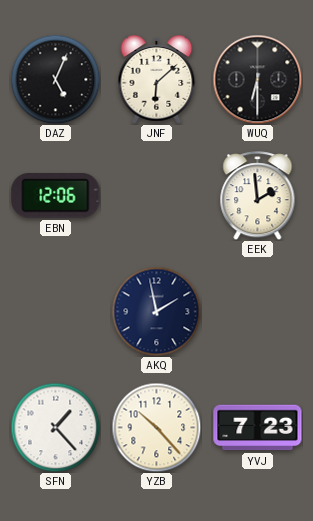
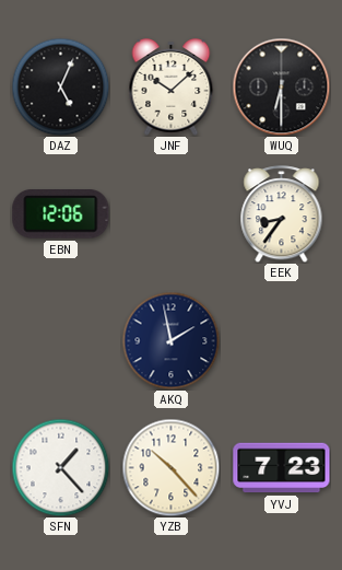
JNF: 6:08 -> 10:08
EEK: 1:59 -> 8:36
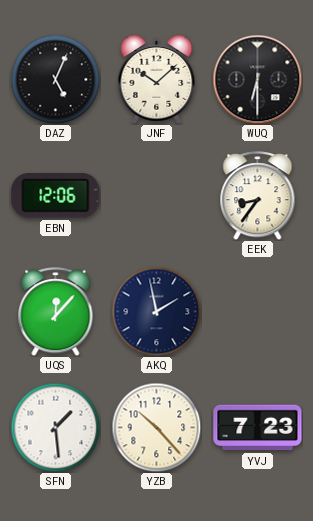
UQS: none -> 12:07
SFN: 1:23 -> 1:29
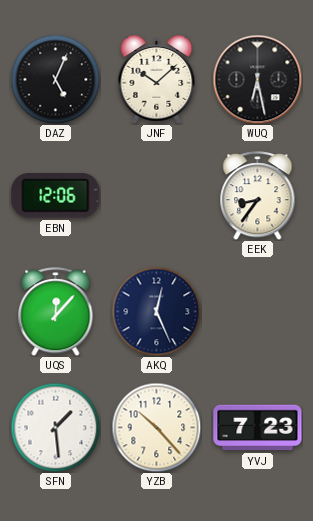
WUQ: 6:30 -> 6:28
AKQ: 1:58 -> 12:26
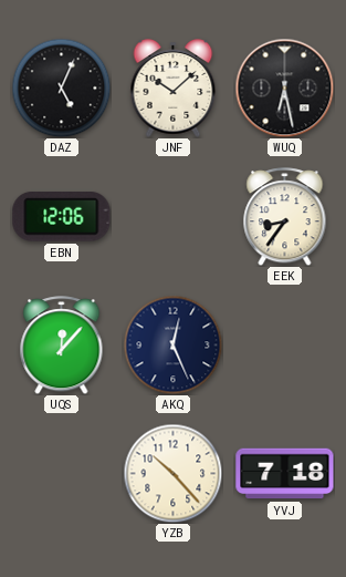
SFN: 1:29 -> none
YVJ: 7:23 -> 7:18
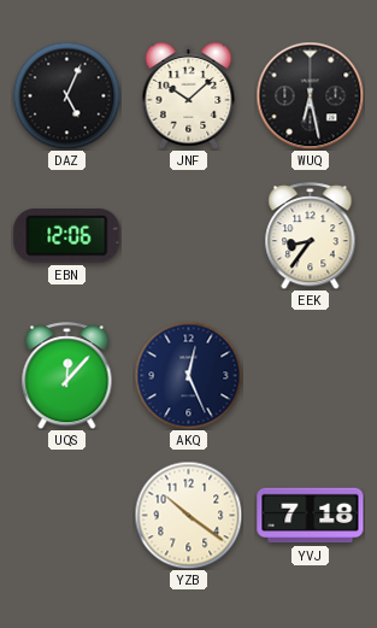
YZB: 10:23 -> 10:21
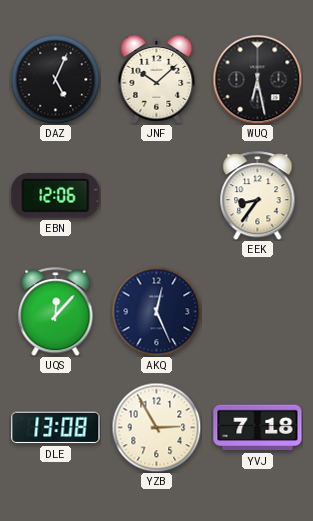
DLE: none -> 13:08
YZB: 10:21 -> 2:55
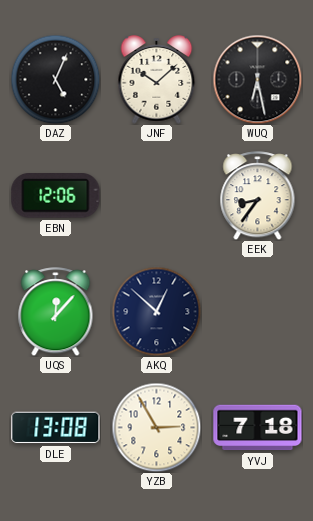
AKQ: 12:26 -> 12:52
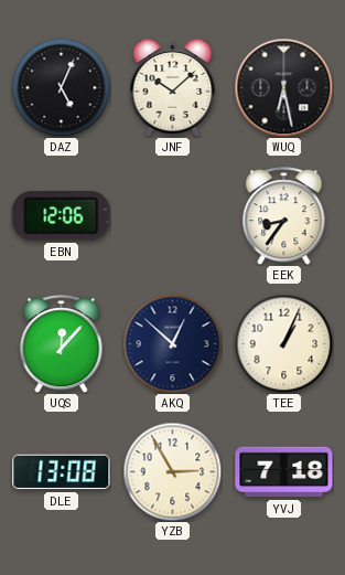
TEE: none -> 1:04
